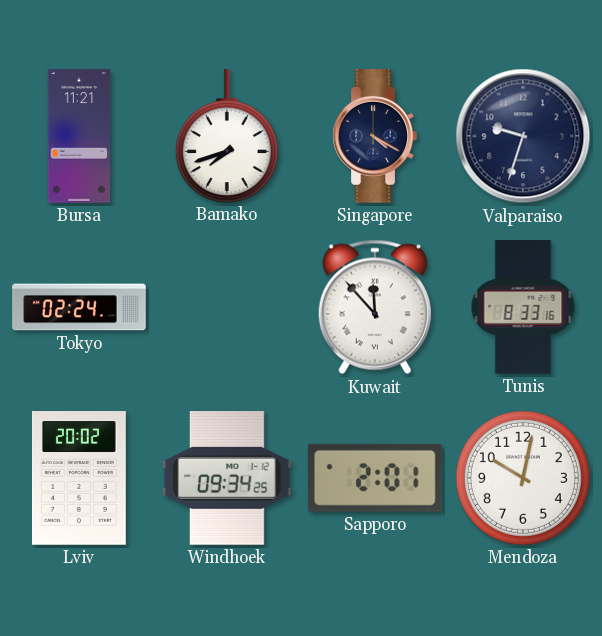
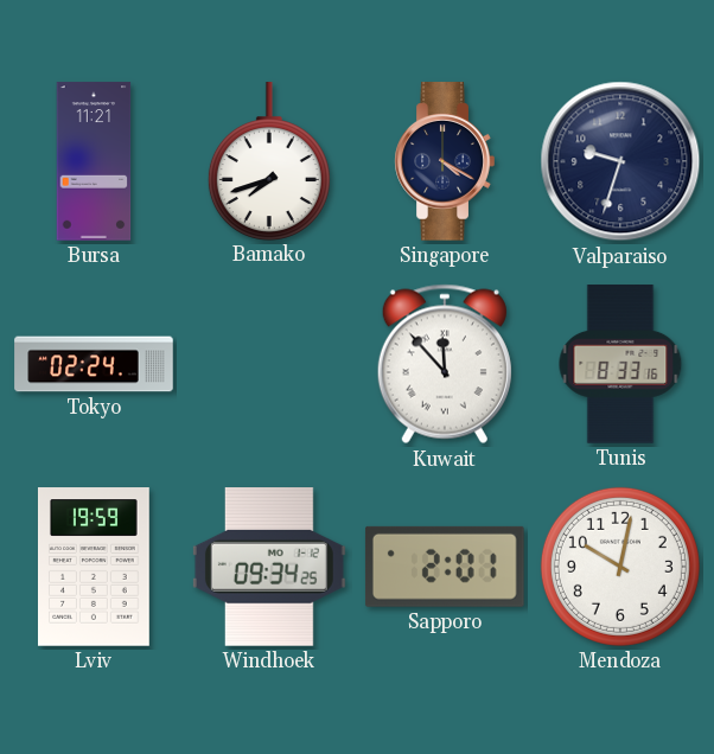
Lviv: 20:02 -> 19:59
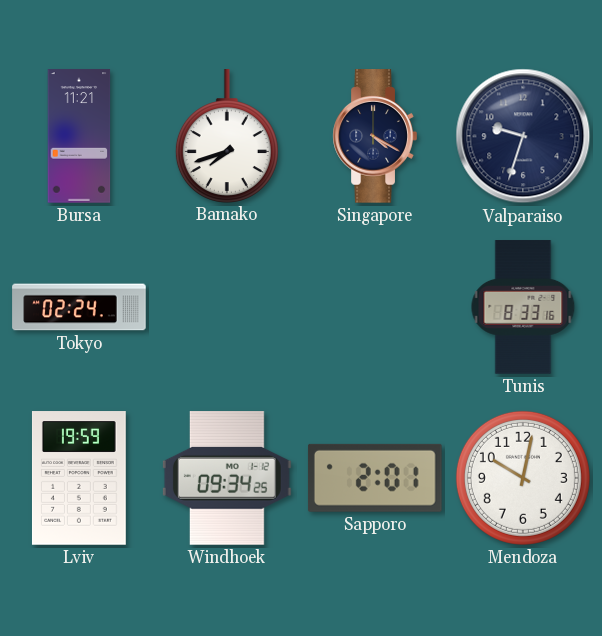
Kuwait: 11:53 -> none
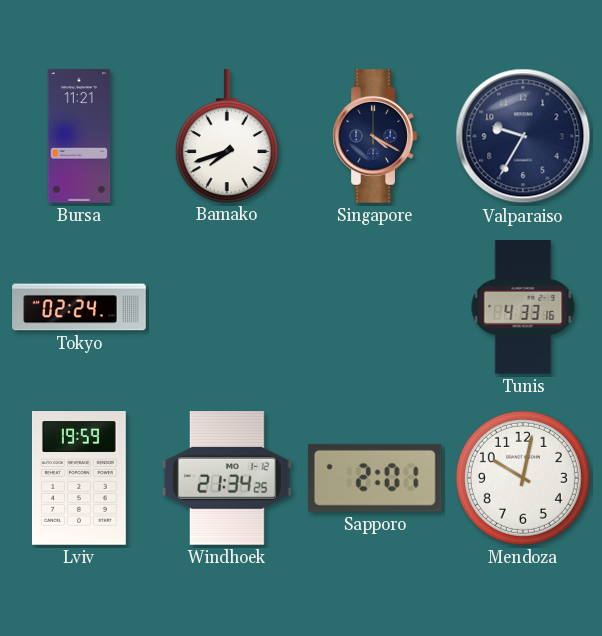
Valparaiso: 9:33 -> 9:35
Tunis: 8:33 -> 4:33
Windhoek: 09:34 -> 21:34
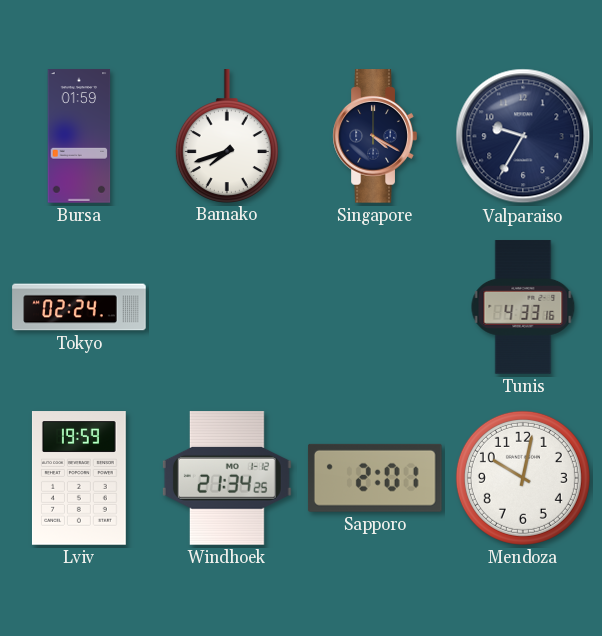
Bursa: 11:21 -> 01:59
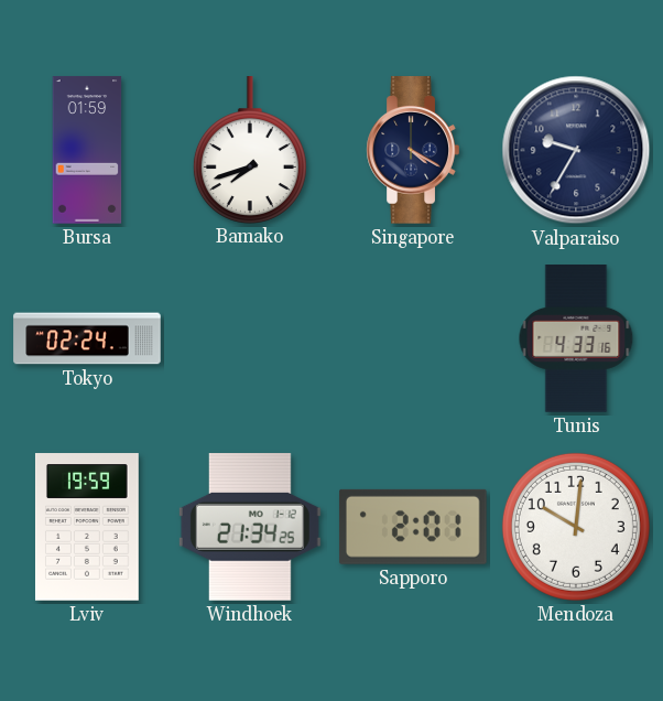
Mendoza: 10:02 -> 10:01
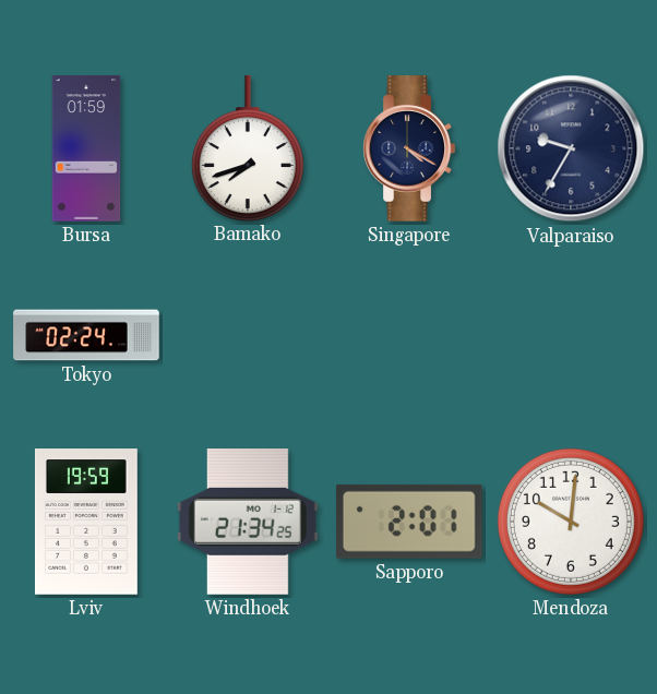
Tunis: 4:33 -> none
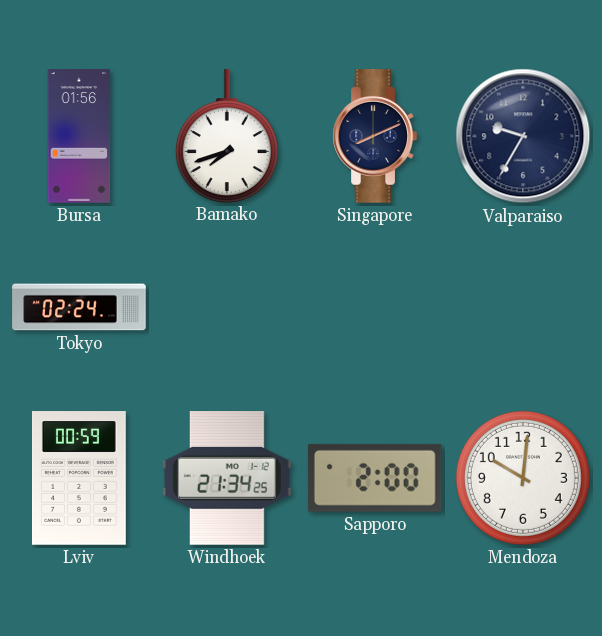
Bursa: 01:59 -> 01:56
Singapore: 4:20 -> 8:11
Lviv: 19:59 -> 00:59
Sapporo: 2:01 -> 2:00
